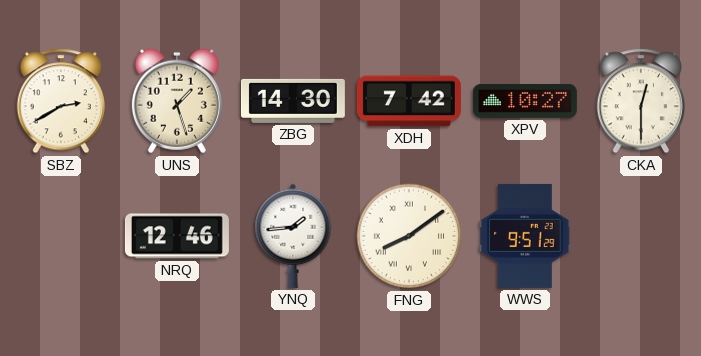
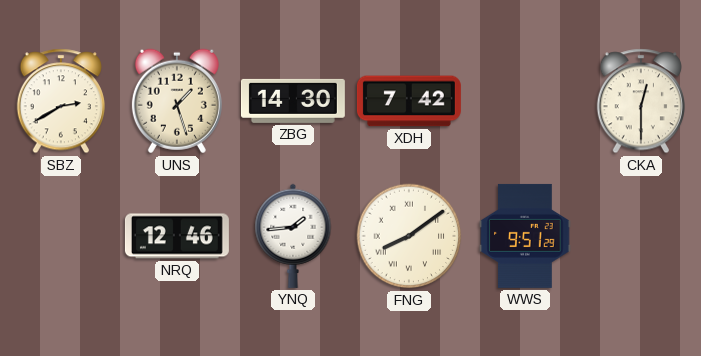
XPV: 10:27 -> none
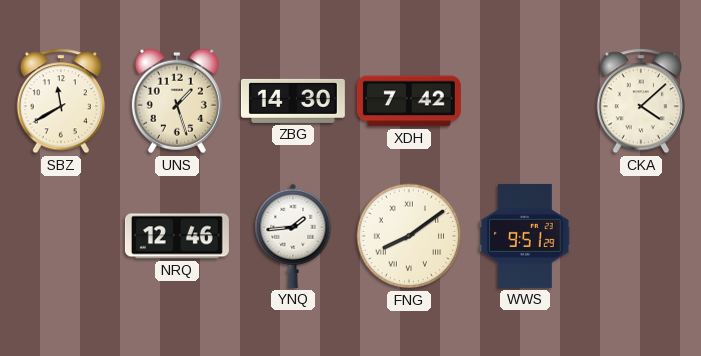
SBZ: 2:40 -> 11:40
CKA: 12:30 -> 4:08
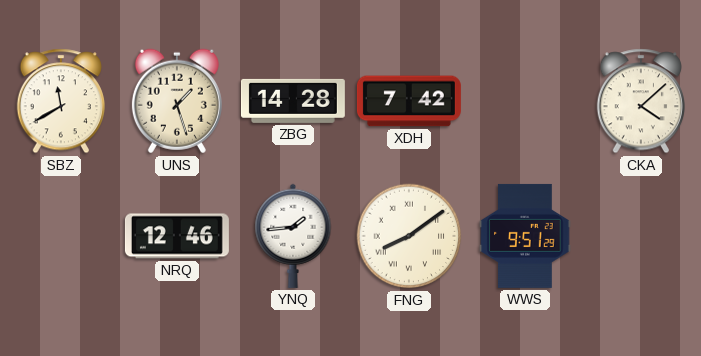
ZBG: 14:30 -> 14:28
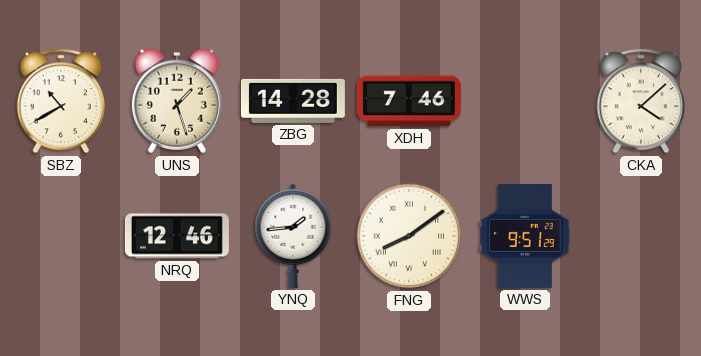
SBZ: 11:40 -> 10:40
XDH: 7:42 -> 7:46
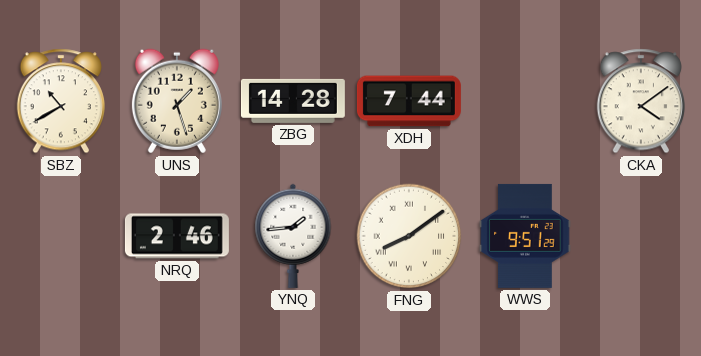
XDH: 7:46 -> 7:44
CKA: 4:08 -> 4:09
NRQ: 12:46 -> 2:46
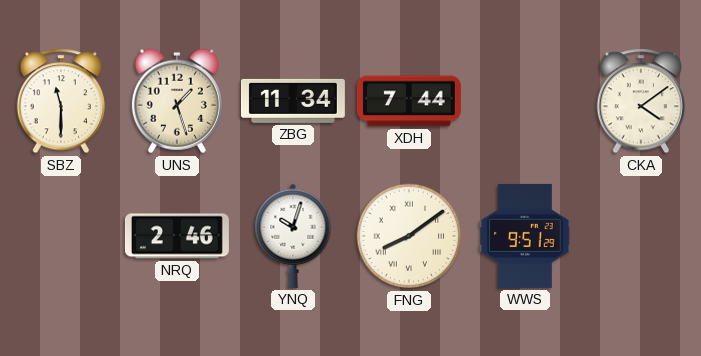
SBZ: 10:40 -> 11:30
ZBG: 14:28 -> 11:34
YNQ: 1:44 -> 10:03
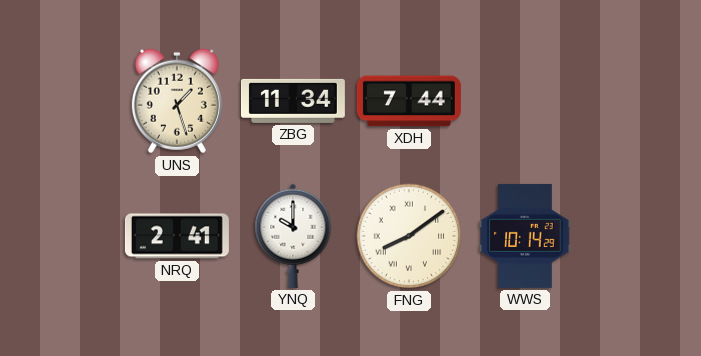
SBZ: 11:30 -> none
CKA: 4:09 -> none
NRQ: 2:46 -> 2:41
YNQ: 10:03 -> 10:00
WWS: 9:51 -> 10:14
